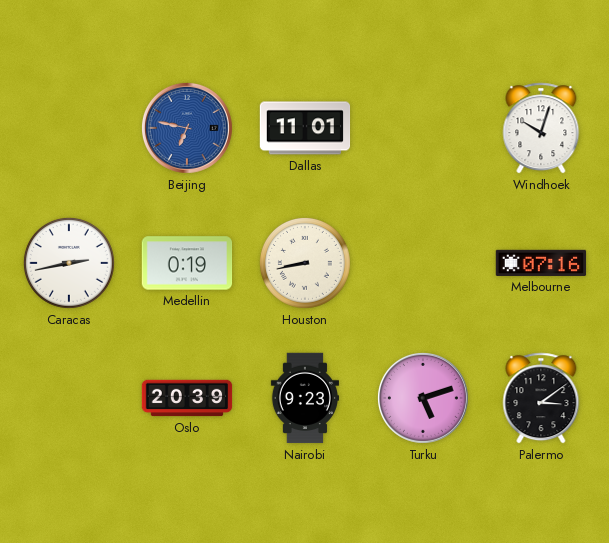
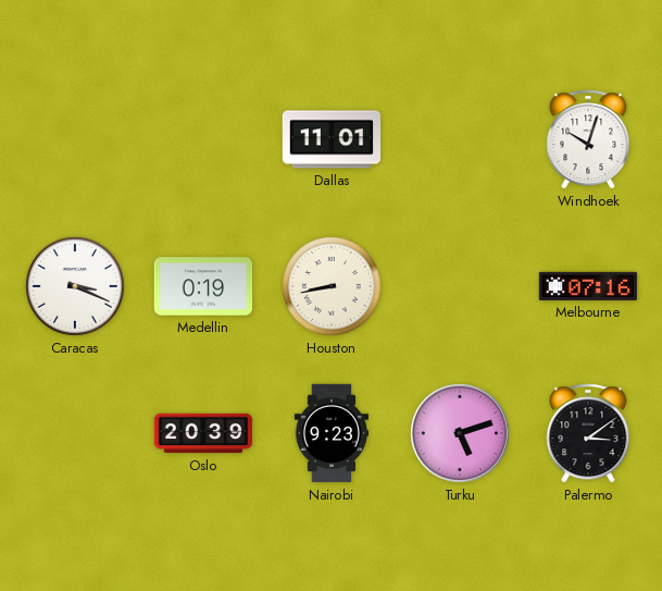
Beijing: 6:47 -> none
Caracas: 2:43 -> 3:19
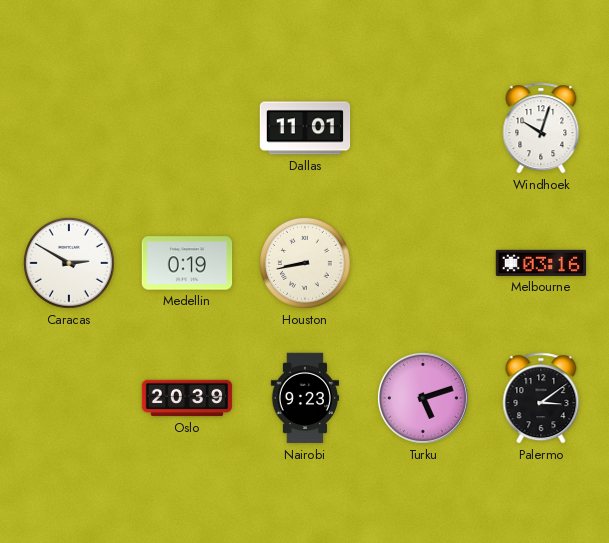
Caracas: 3:19 -> 2:50
Melbourne: 07:16 -> 03:16
